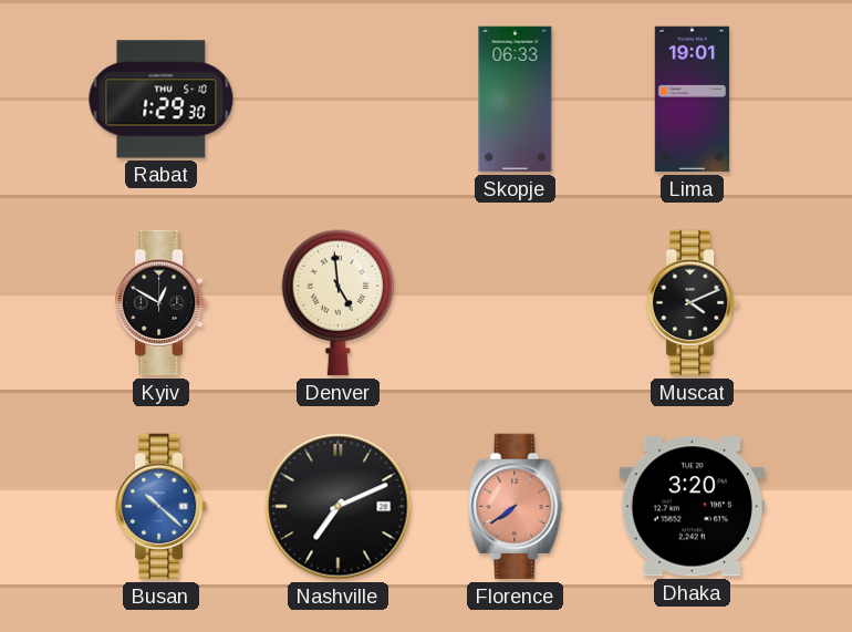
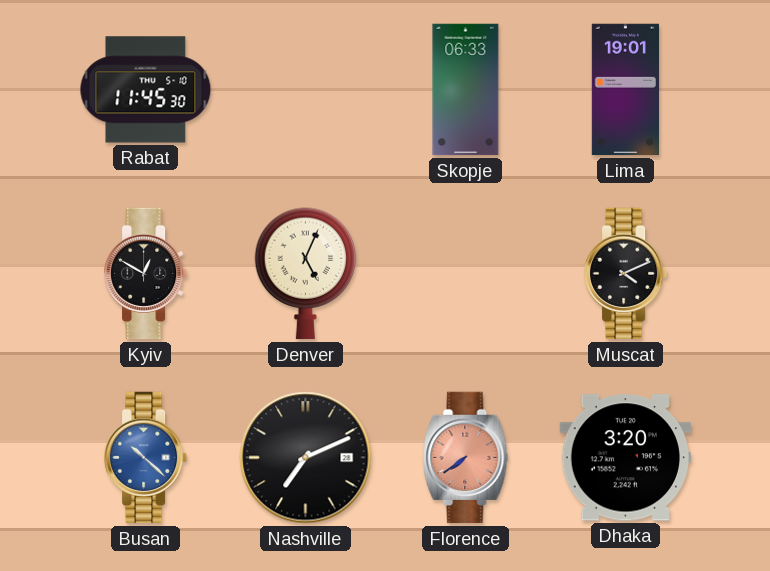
Rabat: 1:29 -> 11:45
Denver: 4:59 -> 5:04
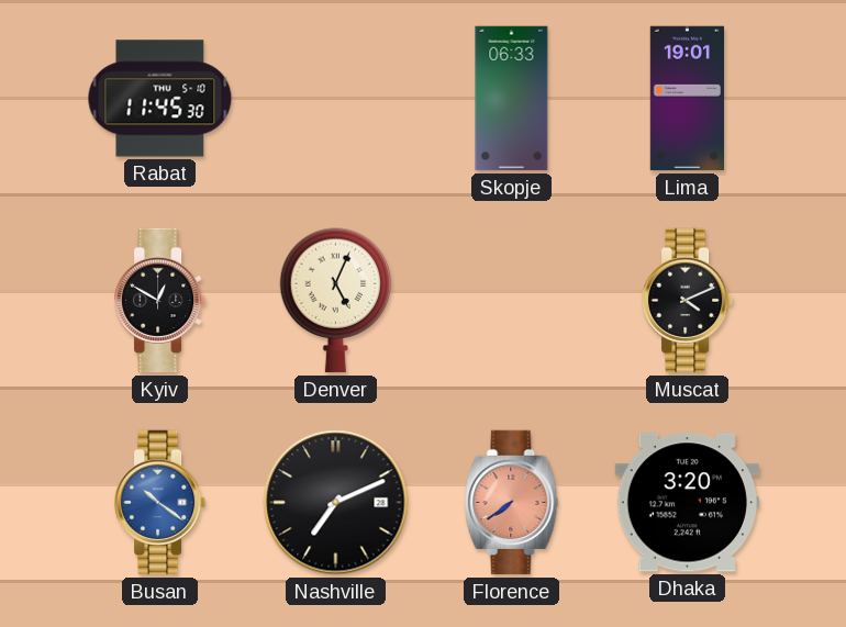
Busan: 10:22 -> 10:21
